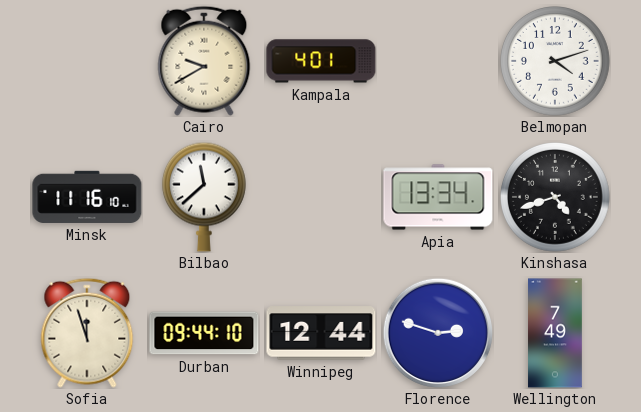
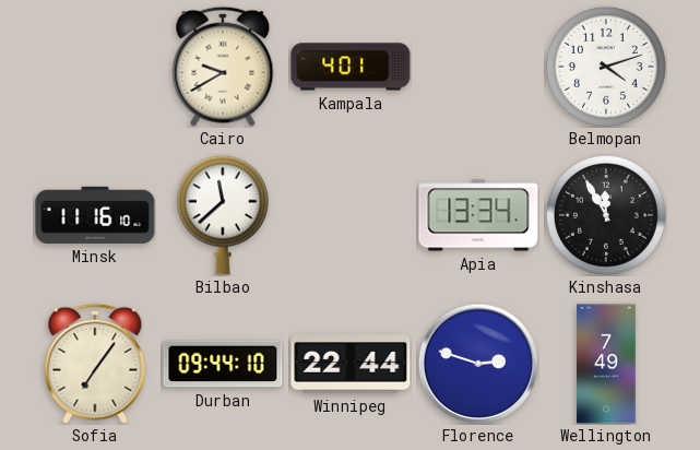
Kinshasa: 4:42 -> 11:55
Sofia: 11:57 -> 7:06
Winnipeg: 12:44 -> 22:44
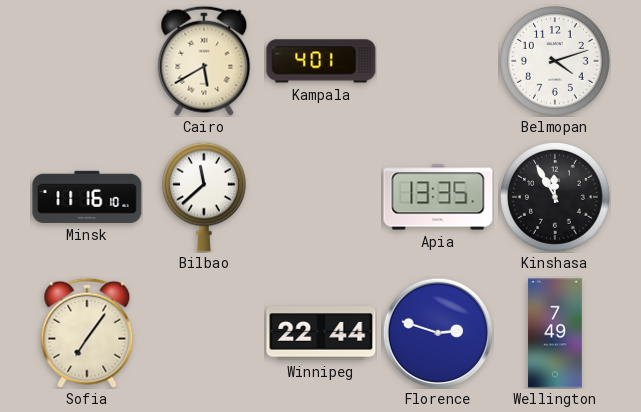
Cairo: 9:40 -> 5:40
Apia: 13:34 -> 13:35
Durban: 09:44 -> none
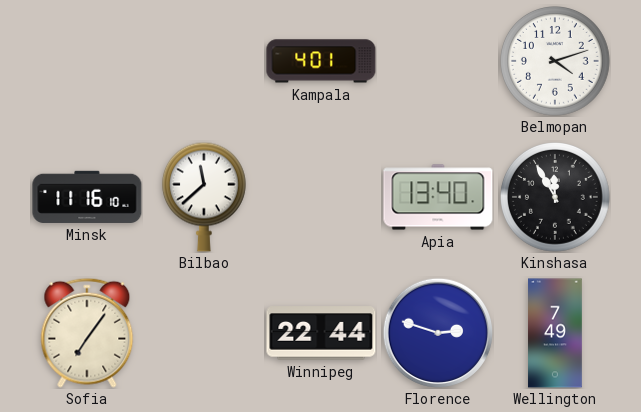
Cairo: 5:40 -> none
Apia: 13:35 -> 13:40
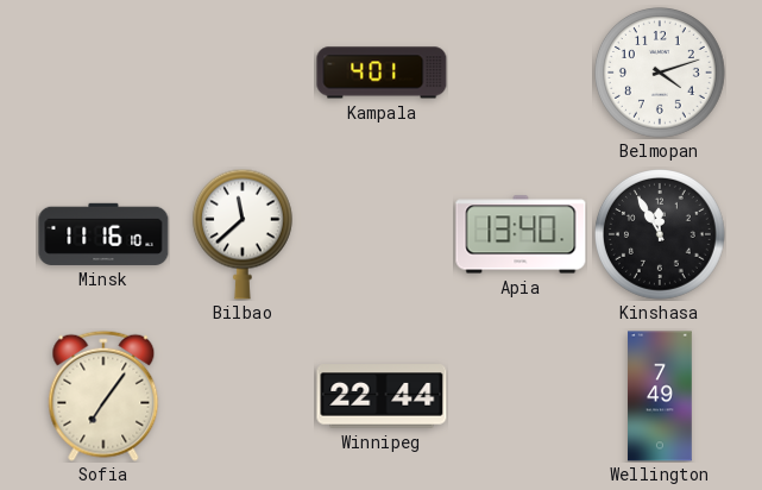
Florence: 2:48 -> none
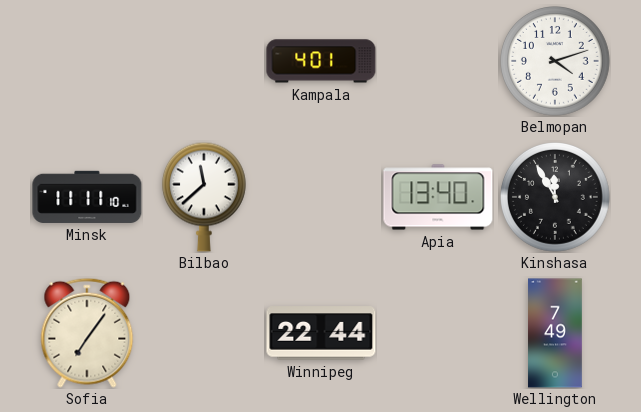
Minsk: 11:16 -> 11:11
